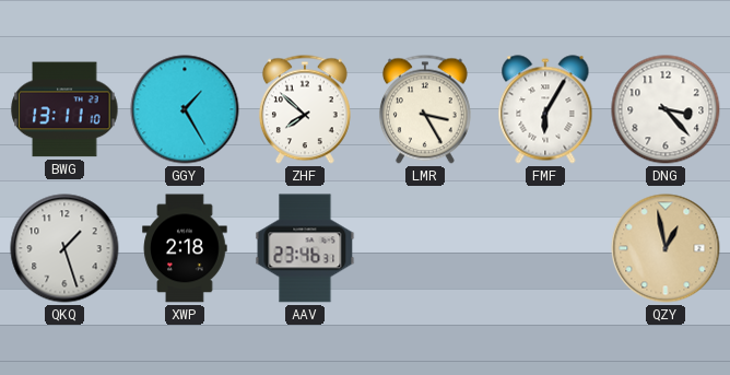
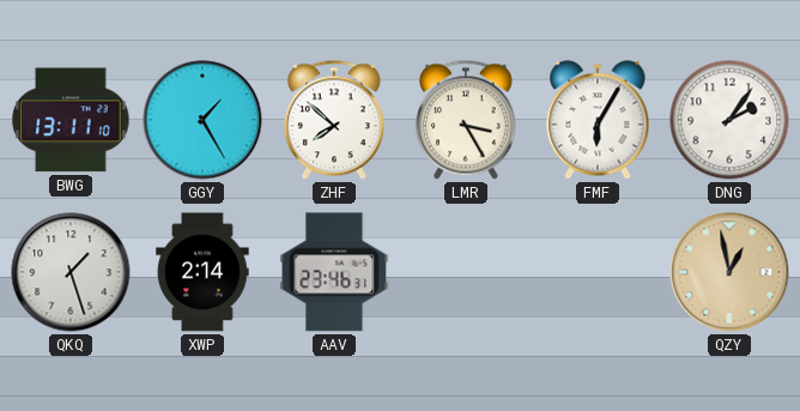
DNG: 3:23 -> 2:06
XWP: 2:18 -> 2:14
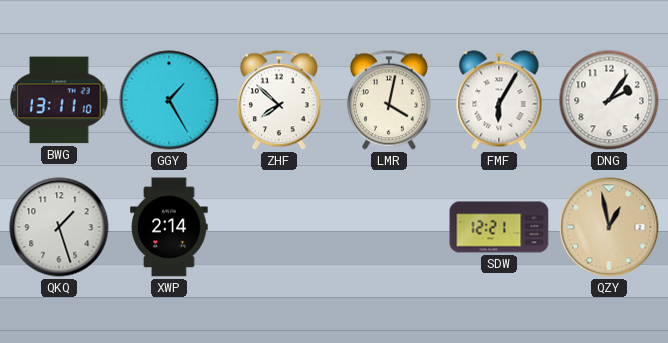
LMR: 3:25 -> 4:02
AAV: 23:46 -> none
SDW: none -> 12:21
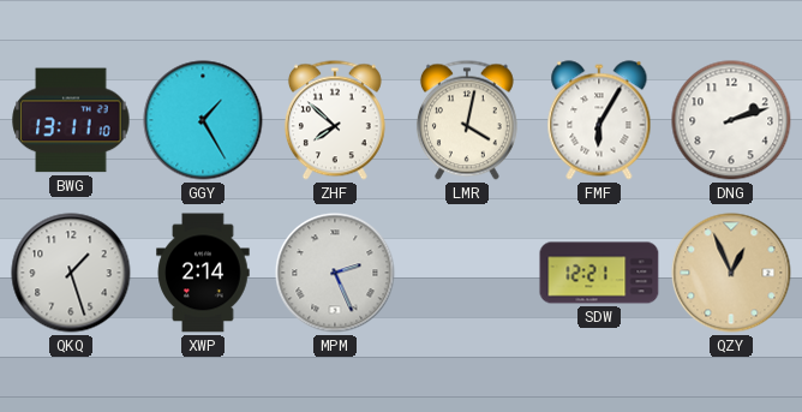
DNG: 2:06 -> 2:12
MPM: none -> 2:26
QZY: 12:58 -> 12:56
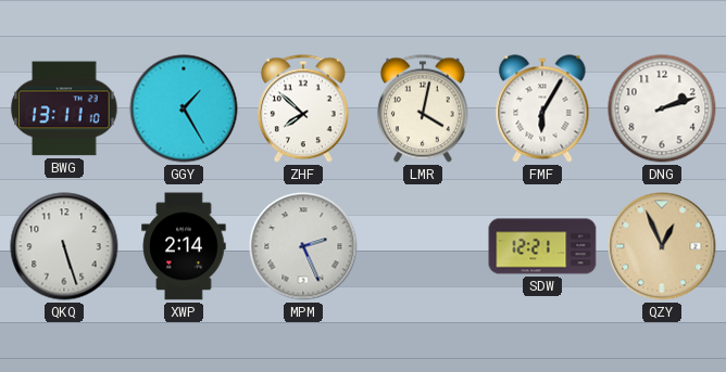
QKQ: 1:27 -> 5:27
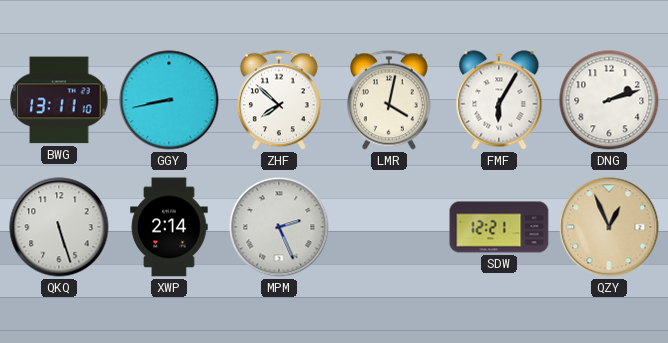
GGY: 1:25 -> 8:43
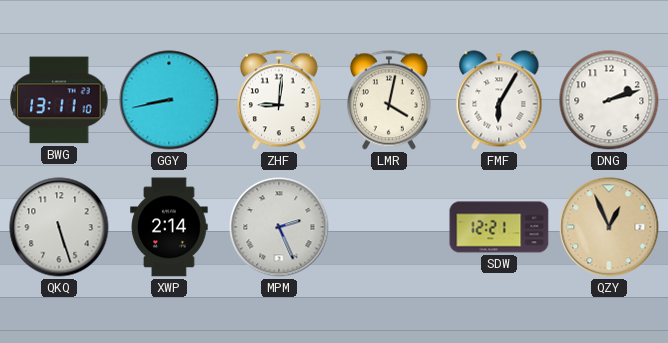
ZHF: 7:52 -> 9:01
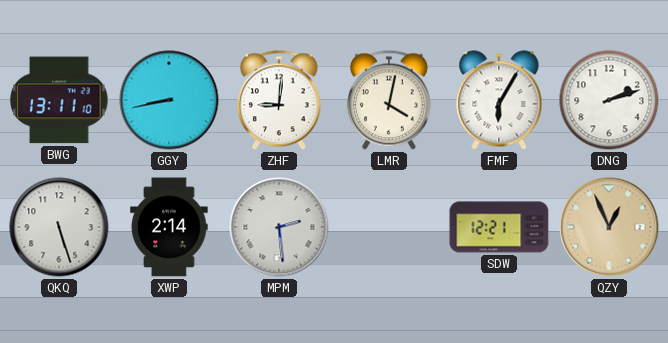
MPM: 2:26 -> 2:29
